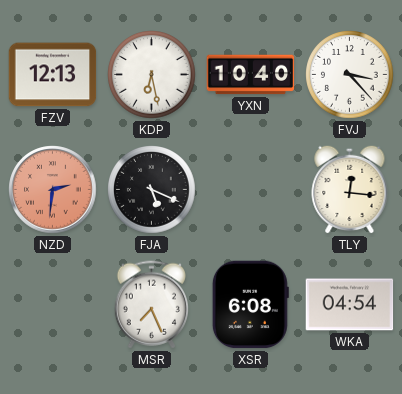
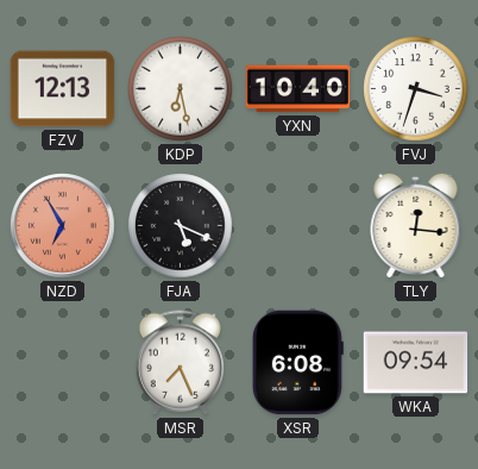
FVJ: 3:23 -> 3:33
NZD: 2:31 -> 6:55
WKA: 04:54 -> 09:54
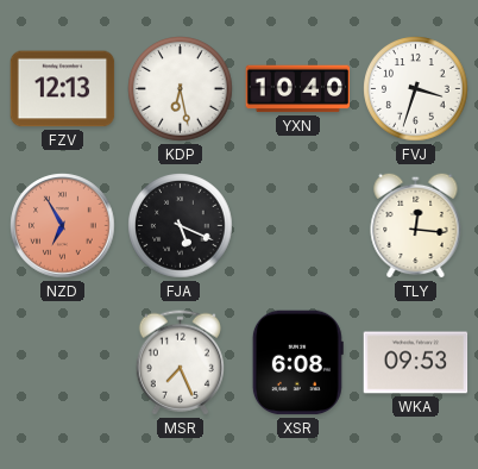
WKA: 09:54 -> 09:53
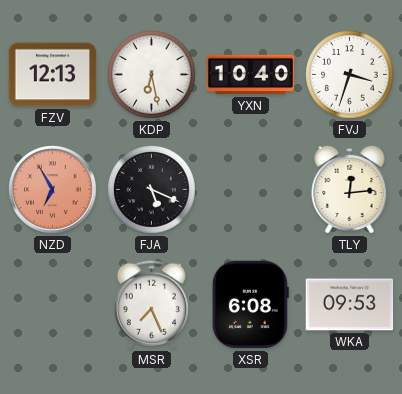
TLY: 12:16 -> 12:14
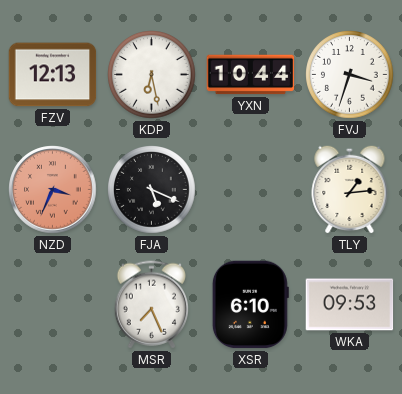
YXN: 10:40 -> 10:44
NZD: 6:55 -> 3:34
TLY: 12:14 -> 1:14
XSR: 6:08 -> 6:10
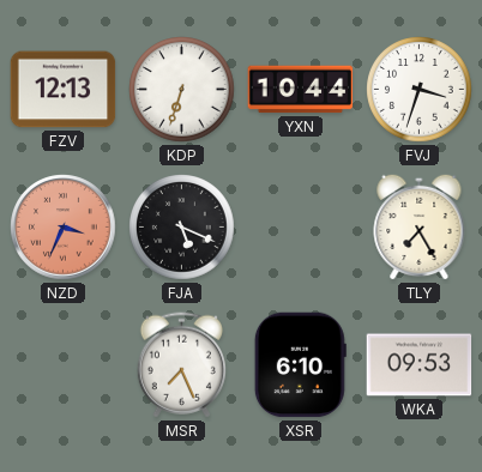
KDP: 6:28 -> 6:33
TLY: 1:14 -> 7:25
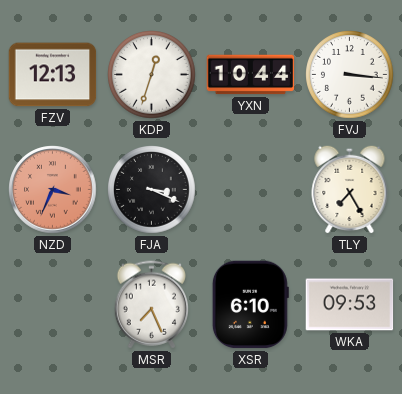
KDP: 6:33 -> 12:33
FVJ: 3:33 -> 3:16
FJA: 5:19 -> 3:19
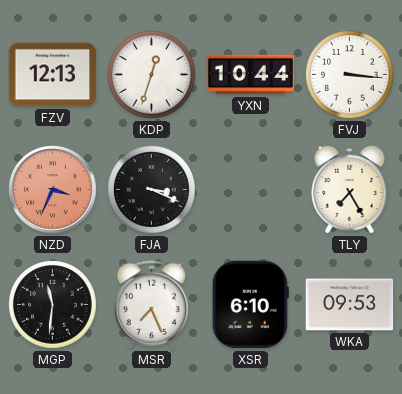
MGP: none -> 11:31
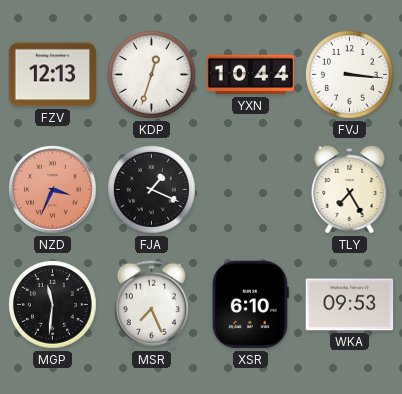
FJA: 3:19 -> 1:19
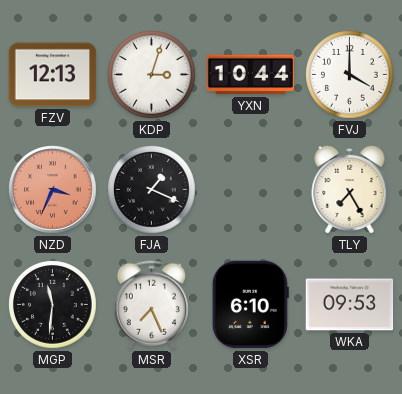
KDP: 12:33 -> 3:03
FVJ: 3:16 -> 4:00
